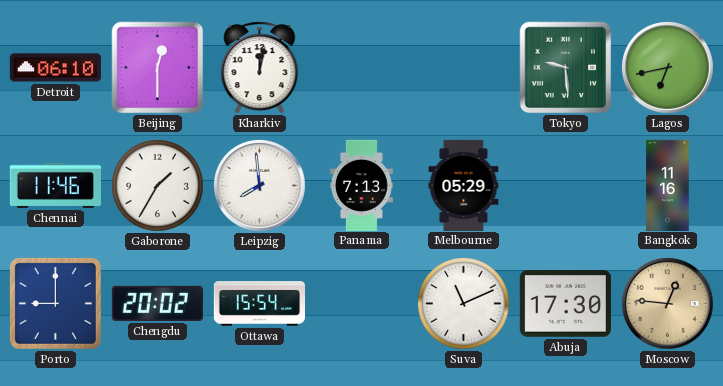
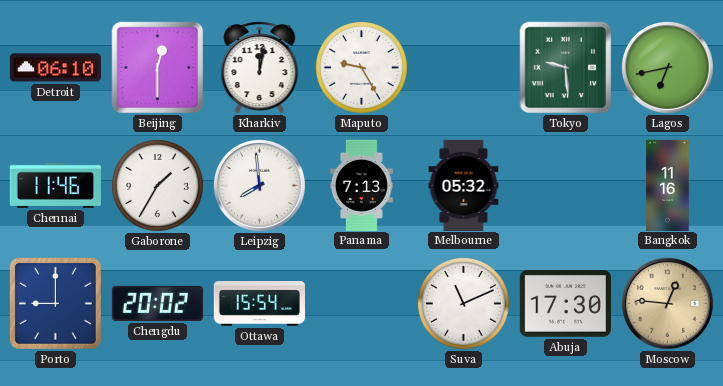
Maputo: none -> 9:25
Melbourne: 05:29 -> 05:32
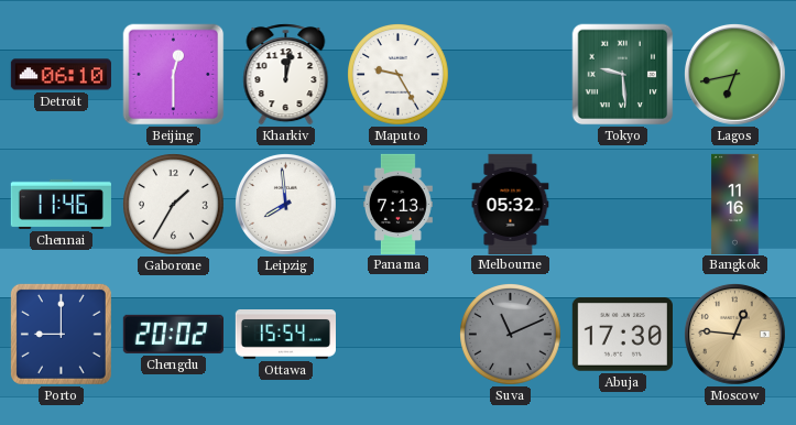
Suva dial: white -> grey
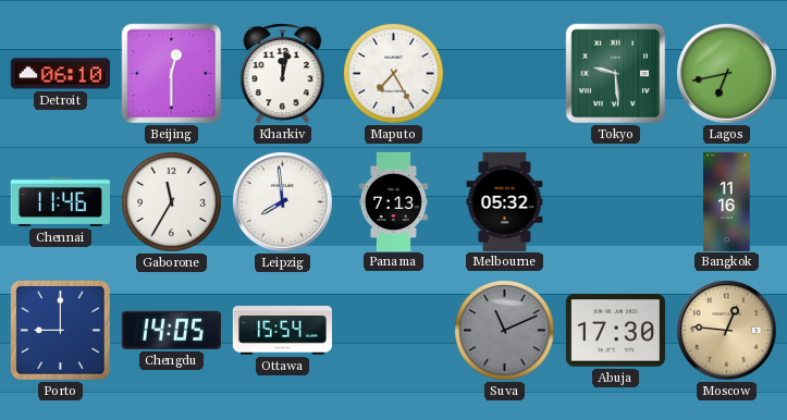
Maputo: 9:25 -> 7:25
Gaborone: 1:35 -> 11:35
Chengdu: 20:02 -> 14:05
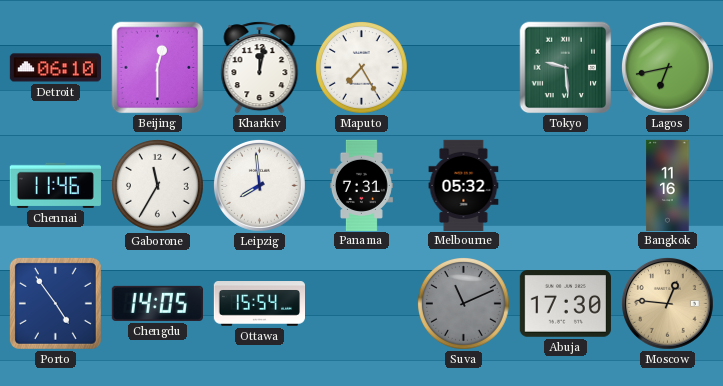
Panama: 7:13 -> 7:31
Porto: 9:00 -> 4:54
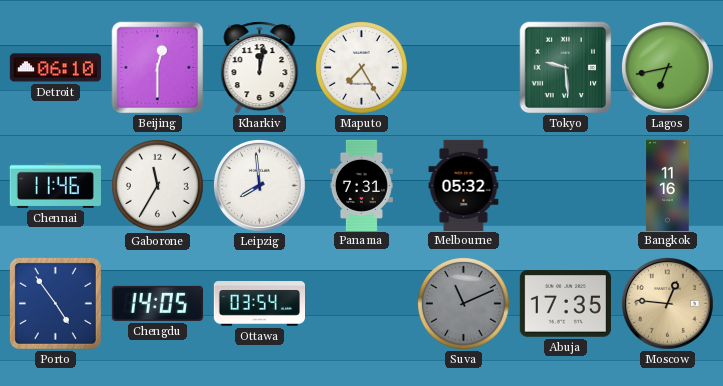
Ottawa: 15:54 -> 03:54
Abuja: 17:30 -> 17:35
